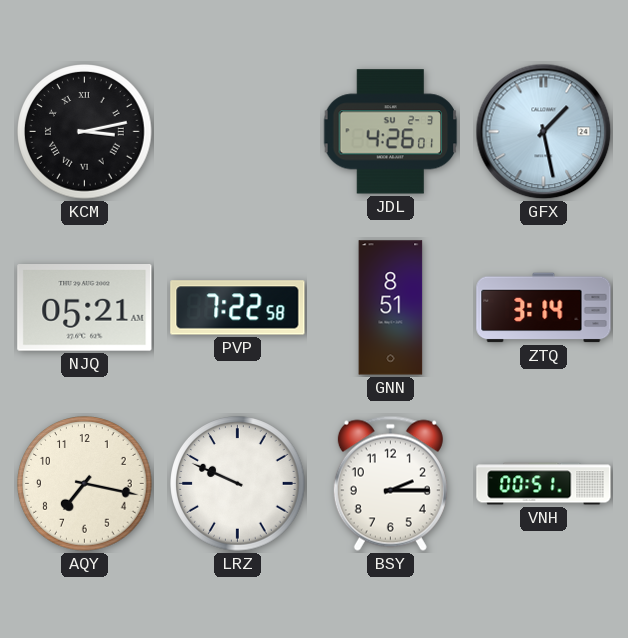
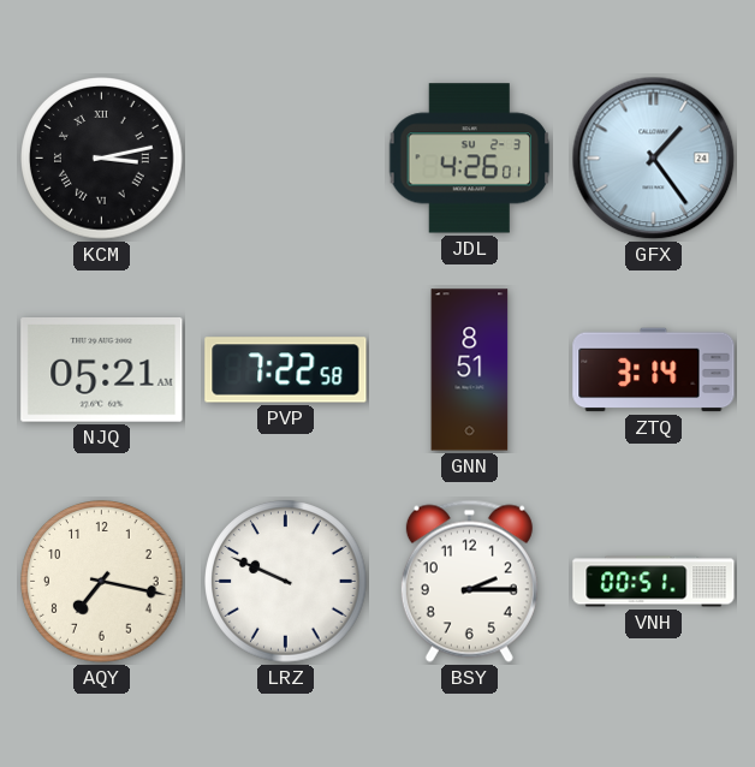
GFX: 1:28 -> 1:24
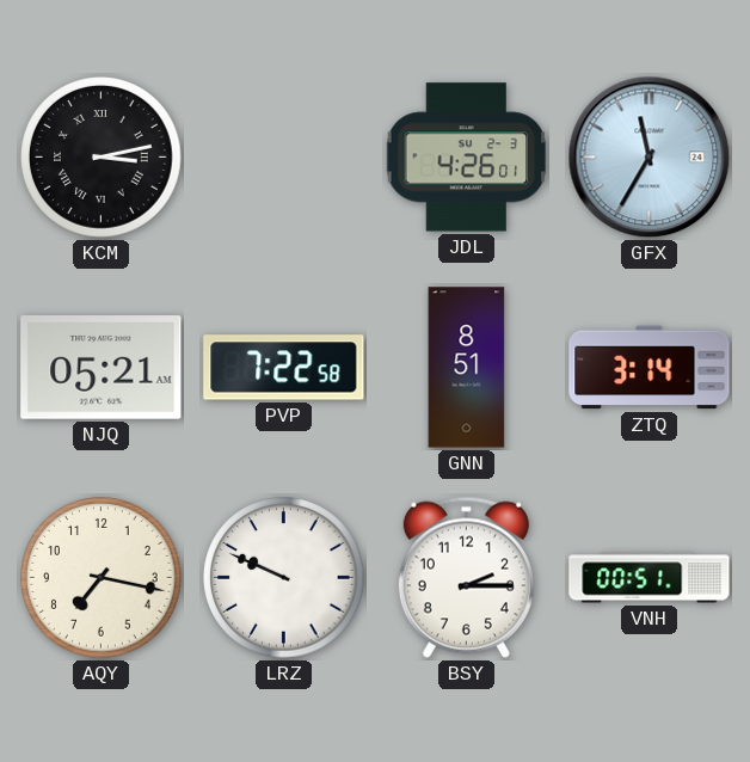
GFX: 1:24 -> 11:35
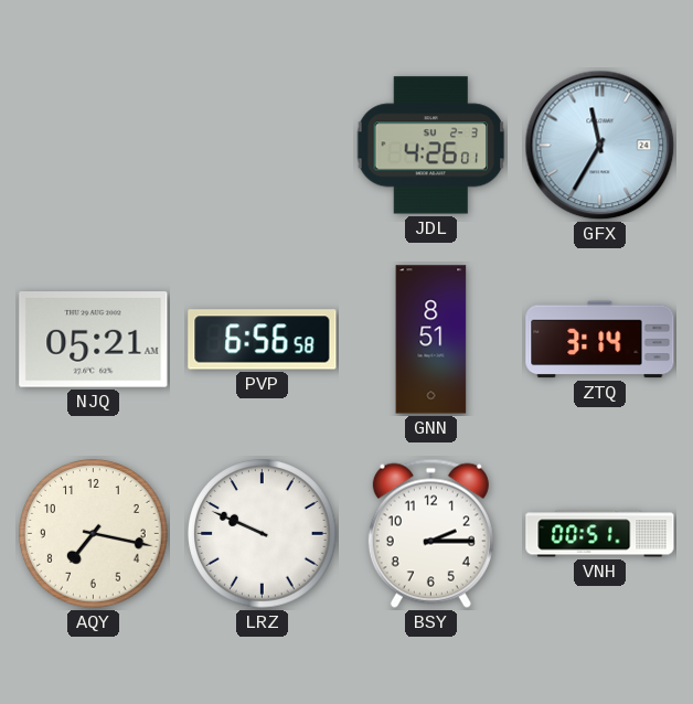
KCM: 3:13 -> none
PVP: 7:22 -> 6:56
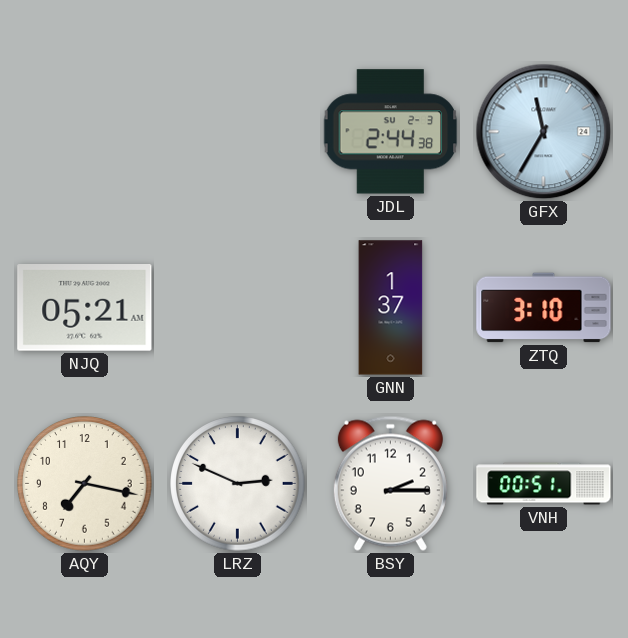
JDL: 4:26 -> 2:44
PVP: 6:56 -> none
GNN: 8:51 -> 1:37
ZTQ: 3:14 -> 3:10
LRZ: 9:49 -> 2:49
